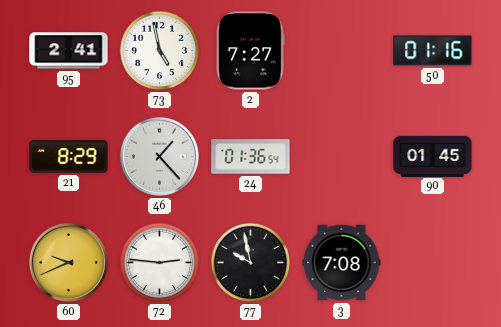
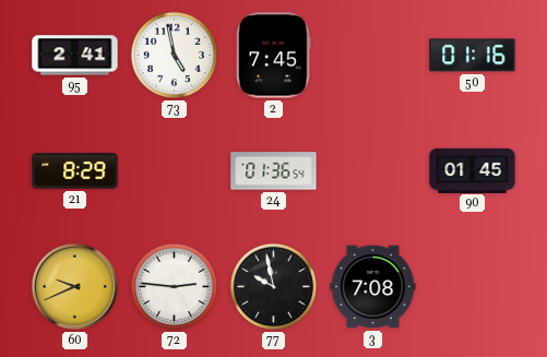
2: 7:27 -> 7:45
46: 1:23 -> none
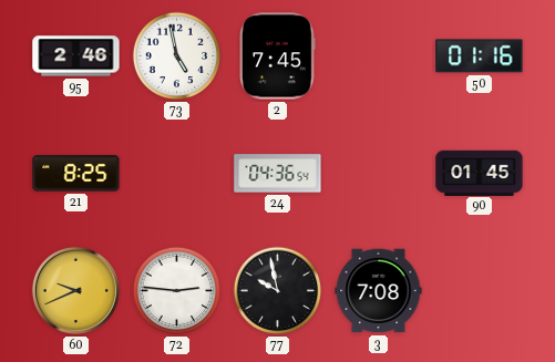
95: 2:41 -> 2:46
21: 8:29 -> 8:25
24: 01:36 -> 04:36
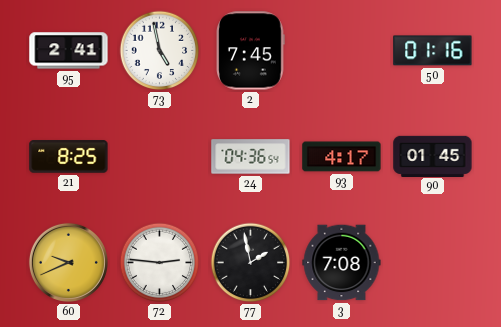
95: 2:46 -> 2:41
93: none -> 4:17
77: 9:58 -> 1:58
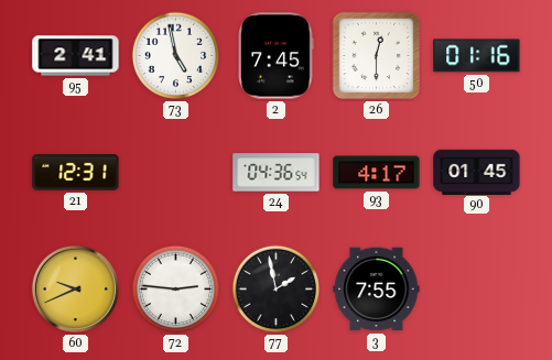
26: none -> 12:30
21: 8:25 -> 12:31
3: 7:08 -> 7:55
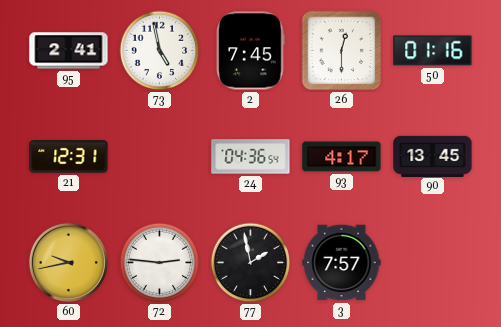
90: 01:45 -> 13:45
60: 9:41 -> 9:43
3: 7:55 -> 7:57
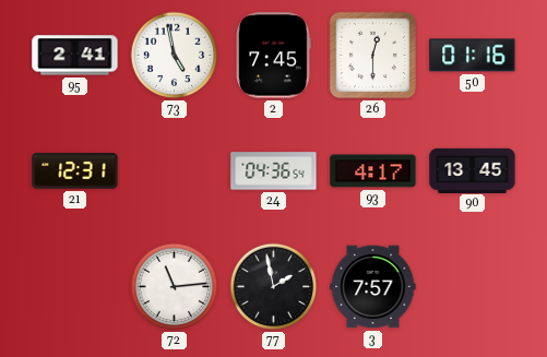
60: 9:43 -> none
72: 2:46 -> 11:14
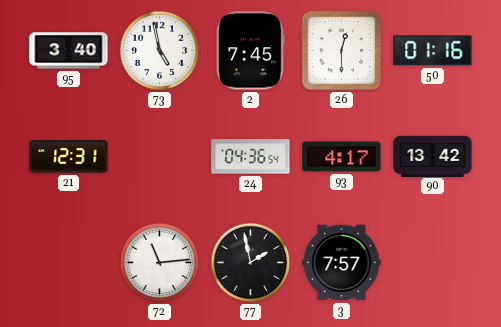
95: 2:41 -> 3:40
90: 13:45 -> 13:42
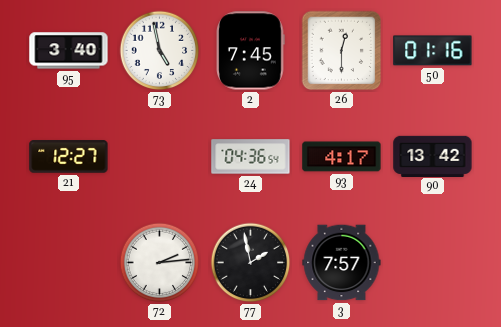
21: 12:31 -> 12:27
72: 11:14 -> 2:14
